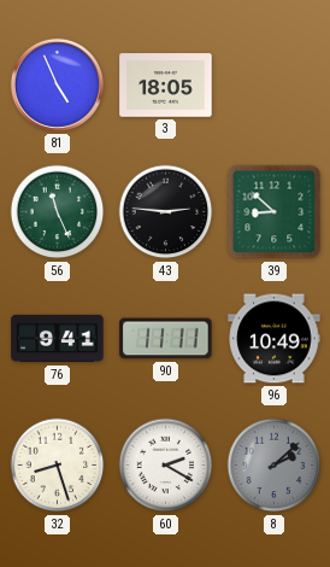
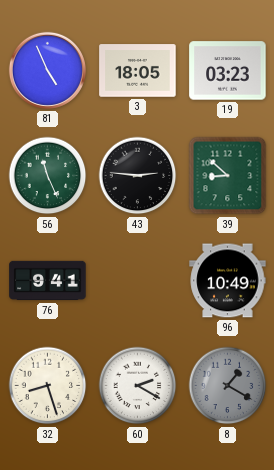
19: none -> 03:23
90: 11:11 -> none
8: 2:08 -> 1:20
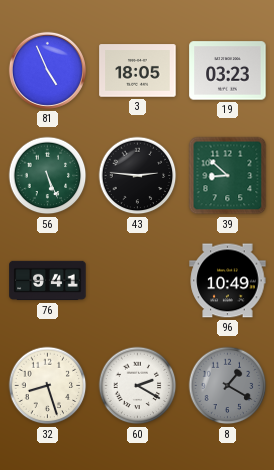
56: 11:26 -> 5:26
